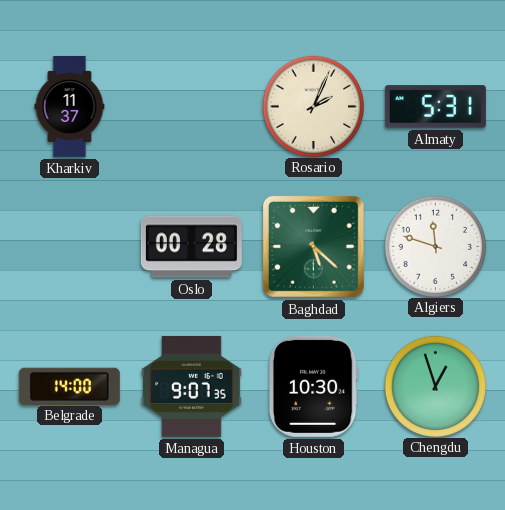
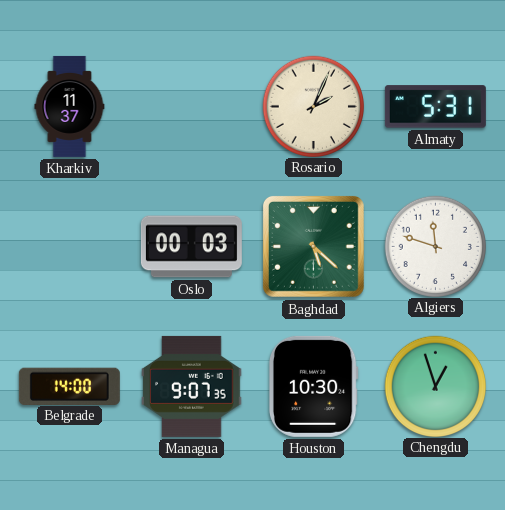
Oslo: 00:28 -> 00:03
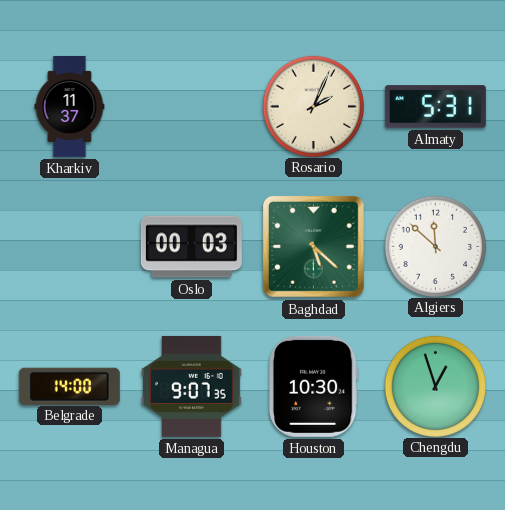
Algiers: 11:48 -> 11:52
